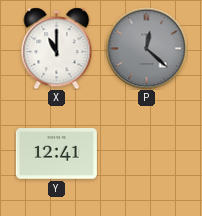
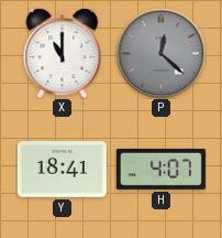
Y: 12:41 -> 18:41
H: none -> 4:07
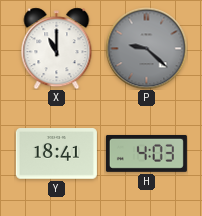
P: 12:22 -> 9:22
H: 4:07 -> 4:03
